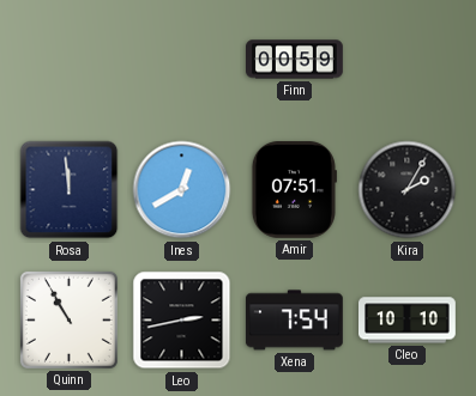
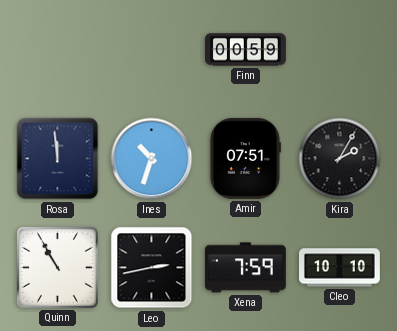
Ines: 12:40 -> 10:33
Xena: 7:54 -> 7:59
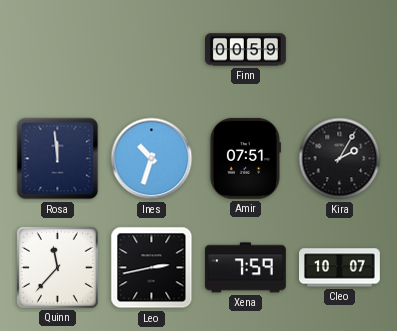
Quinn: 10:55 -> 11:37
Cleo: 10:10 -> 10:07
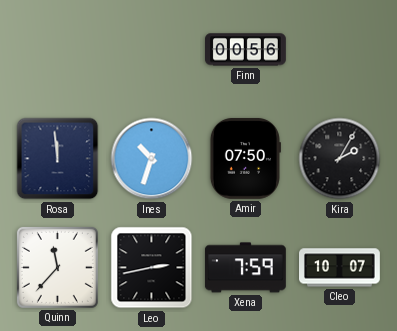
Finn: 00:59 -> 00:56
Amir: 07:51 -> 07:50
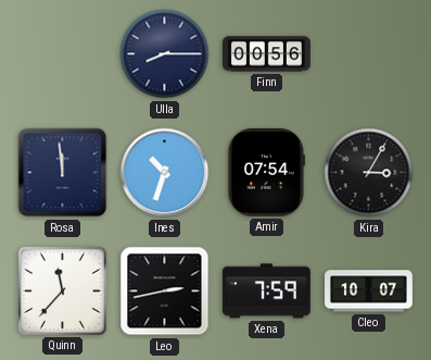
Ulla: none -> 8:15
Amir: 07:50 -> 07:54
Kira: 2:05 -> 3:05
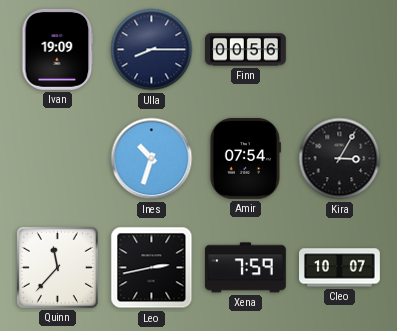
Ivan: none -> 19:09
Rosa: 11:59 -> none
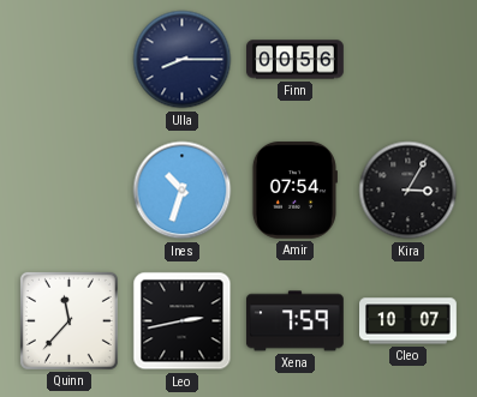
Ivan: 19:09 -> none
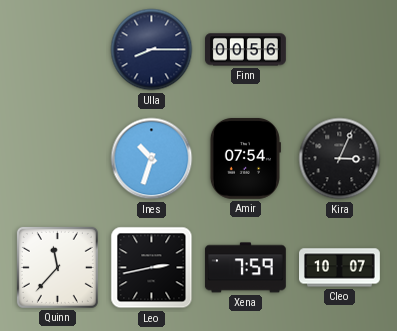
Kira: 3:05 -> 3:04
